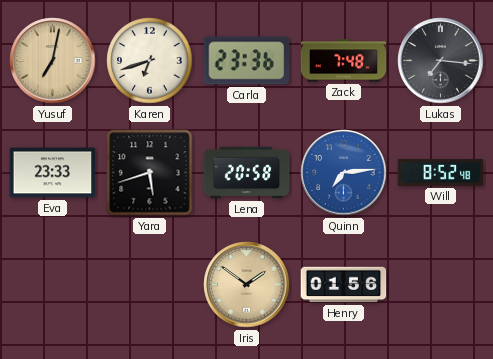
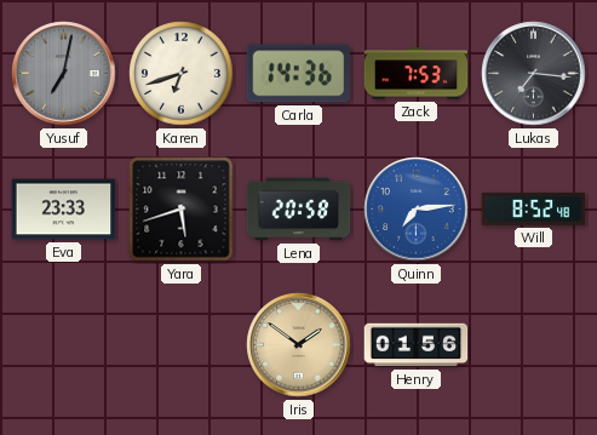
Yusuf dial: champagne -> grey
Carla: 23:36 -> 14:36
Zack: 7:48 -> 7:53
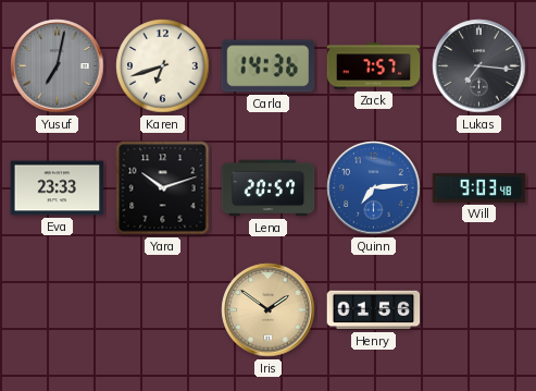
Zack: 7:53 -> 7:57
Yara: 5:42 -> 10:12
Lena: 20:58 -> 20:57
Will: 8:52 -> 9:03
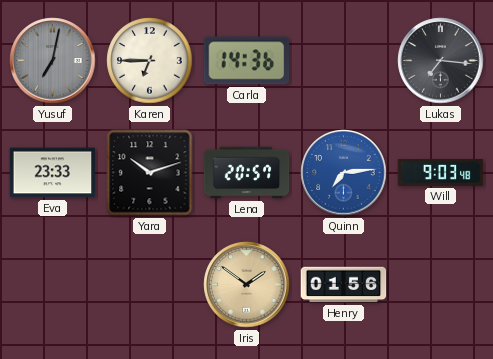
Karen: 6:42 -> 6:45
Zack: 7:57 -> none
